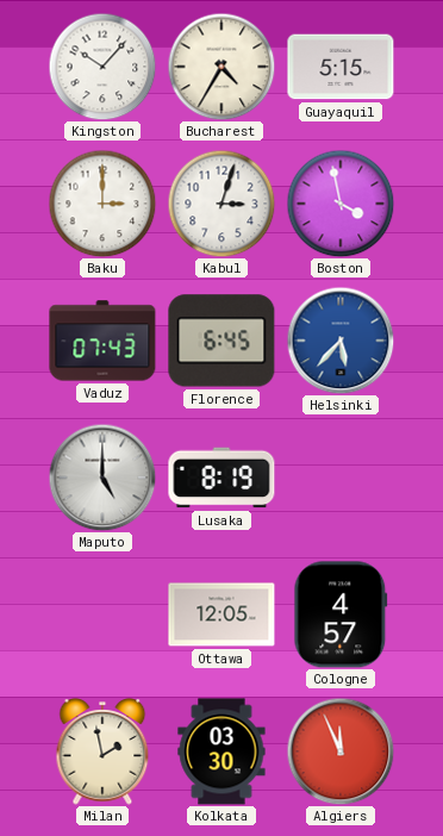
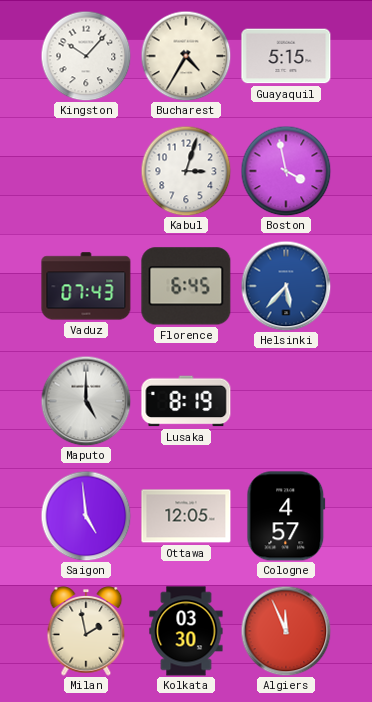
Baku: 3:00 -> none
Saigon: none -> 4:59
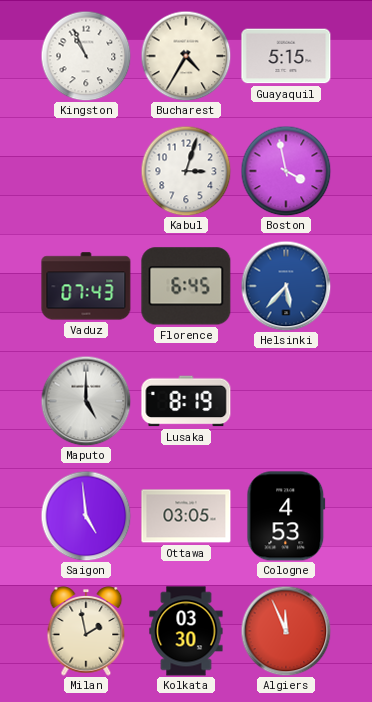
Kingston: 10:07 -> 10:56
Ottawa: 12:05 -> 03:05
Cologne: 4:57 -> 4:53
